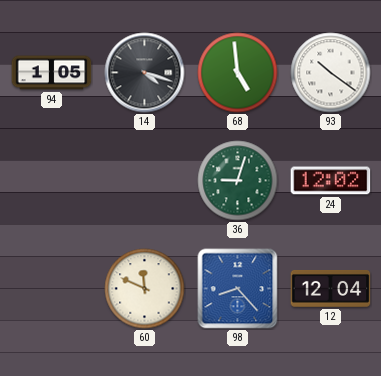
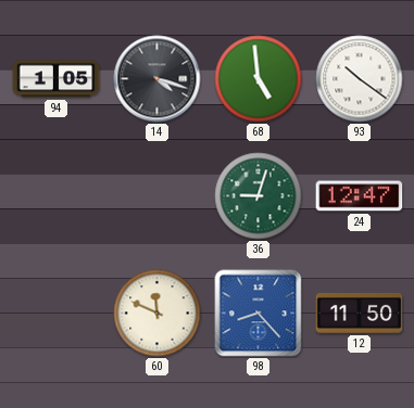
24: 12:02 -> 12:47
12: 12:04 -> 11:50
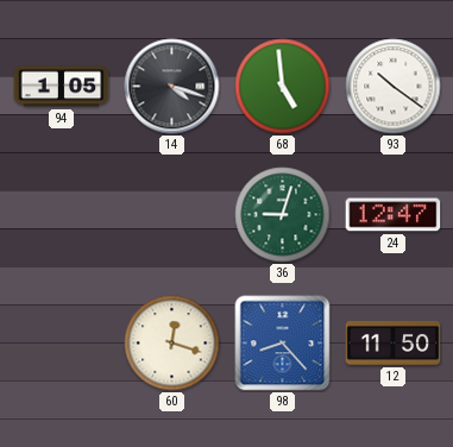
60: 11:49 -> 12:18
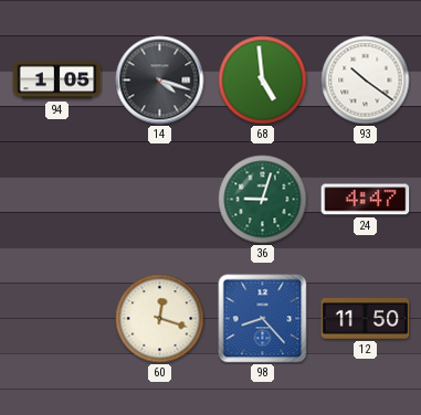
24: 12:47 -> 4:47
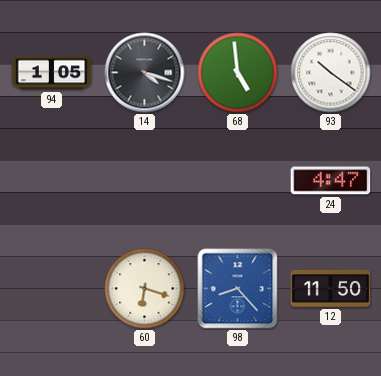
36: 9:03 -> none
60: 12:18 -> 6:18
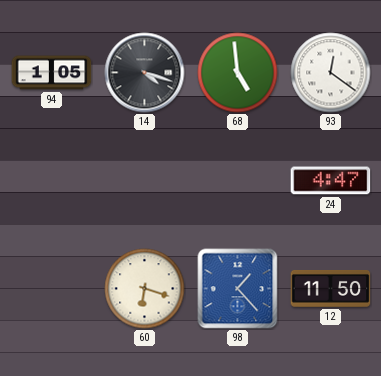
93: 10:21 -> 12:21
98: 8:23 -> 1:23
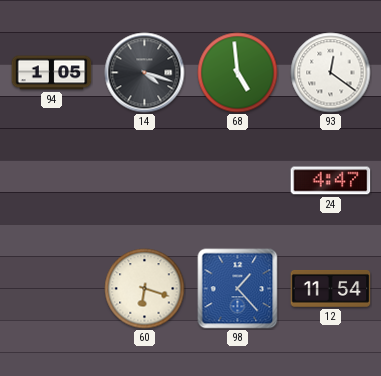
12: 11:50 -> 11:54
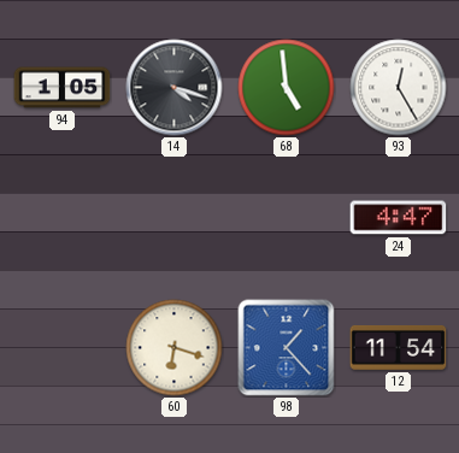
93: 12:21 -> 12:25
